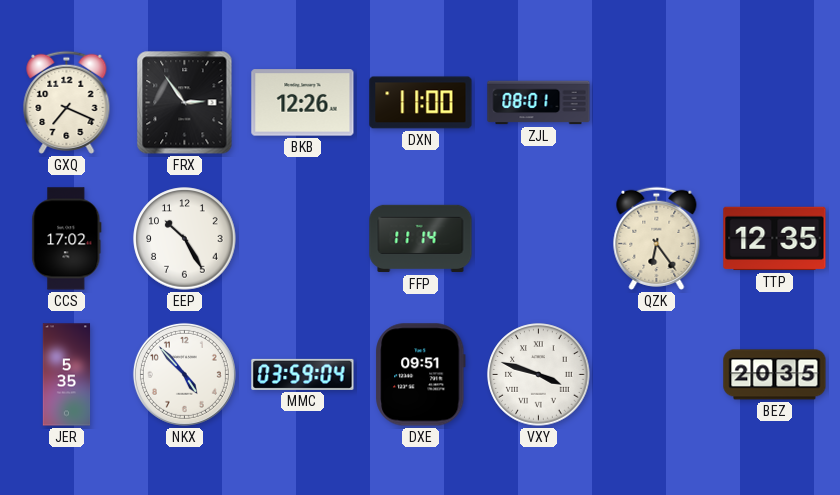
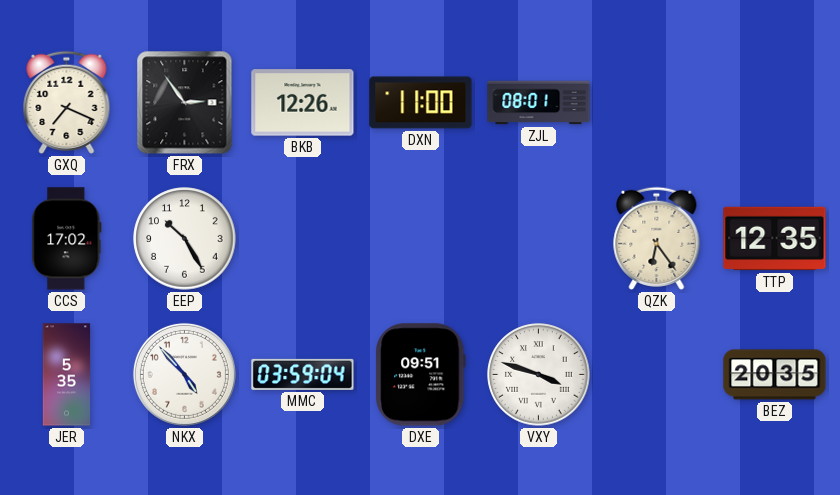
FFP: 11:14 -> none
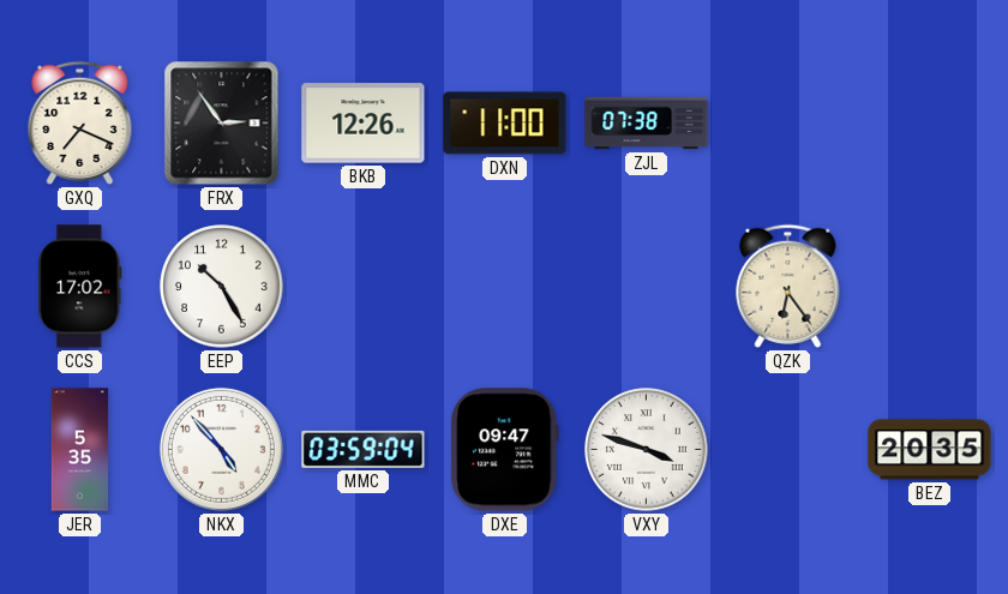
ZJL: 08:01 -> 07:38
TTP: 12:35 -> none
DXE: 09:51 -> 09:47
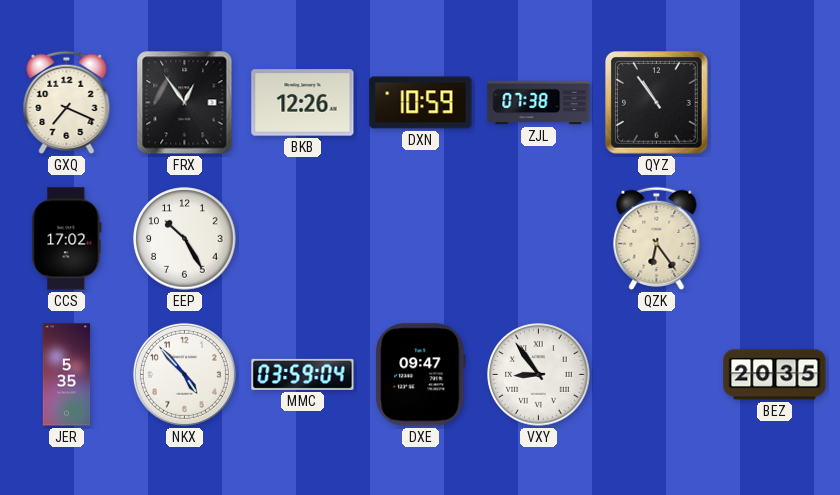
FRX: 2:54 -> 12:54
DXN: 11:00 -> 10:59
QYZ: none -> 10:54
VXY: 3:48 -> 8:54
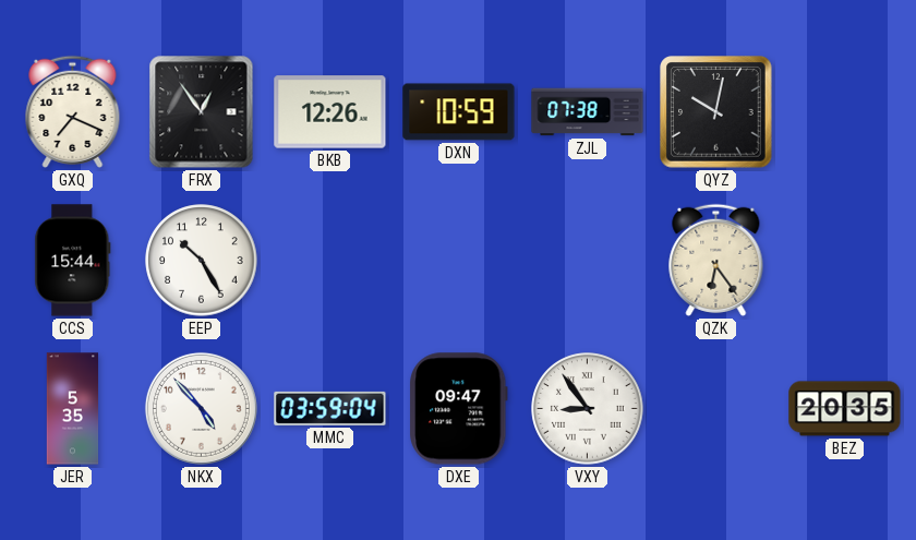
QYZ: 10:54 -> 10:02
CCS: 17:02 -> 15:44
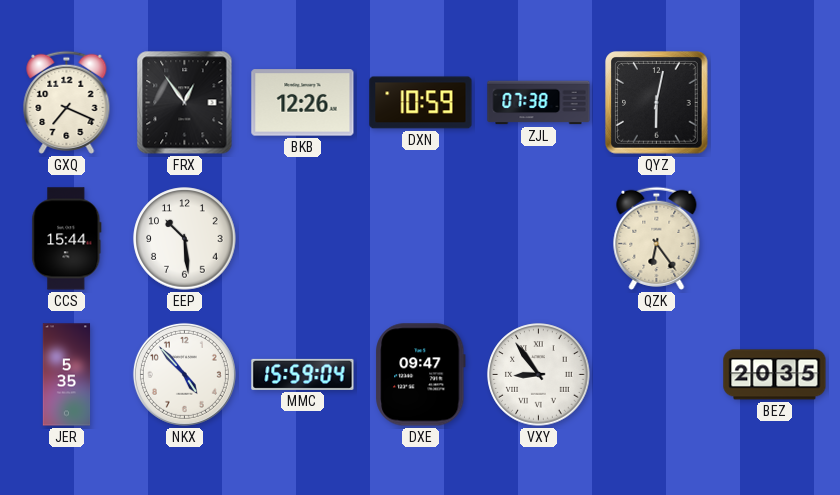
QYZ: 10:02 -> 6:02
EEP: 10:25 -> 10:29
MMC: 03:59 -> 15:59
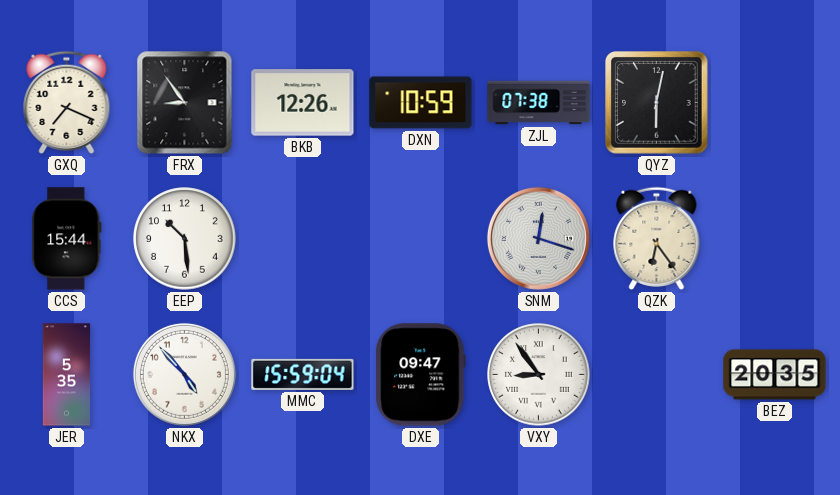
FRX: 12:54 -> 8:54
SNM: none -> 12:18
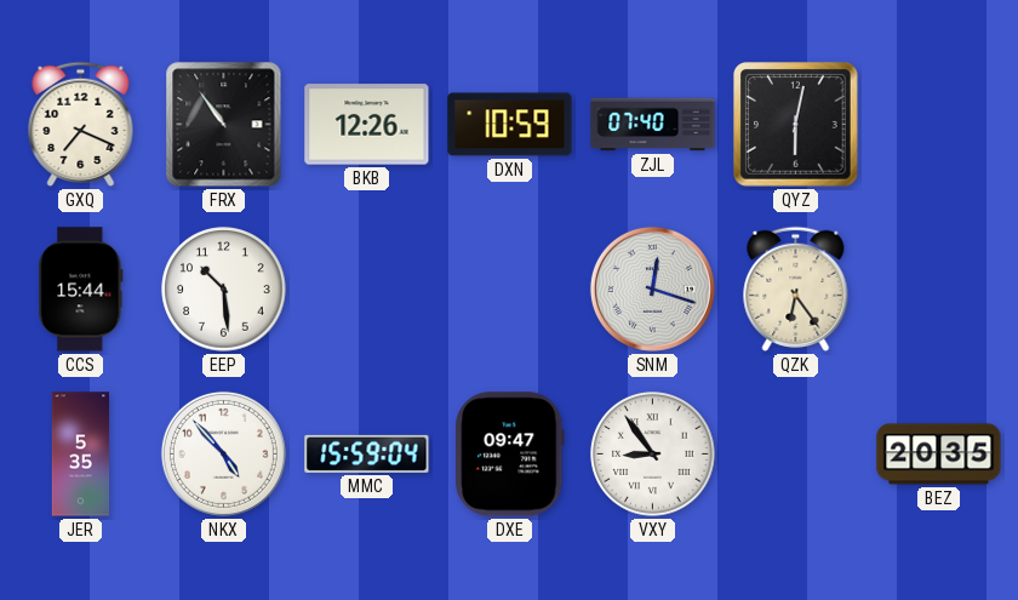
FRX: 8:54 -> 10:54
ZJL: 07:38 -> 07:40
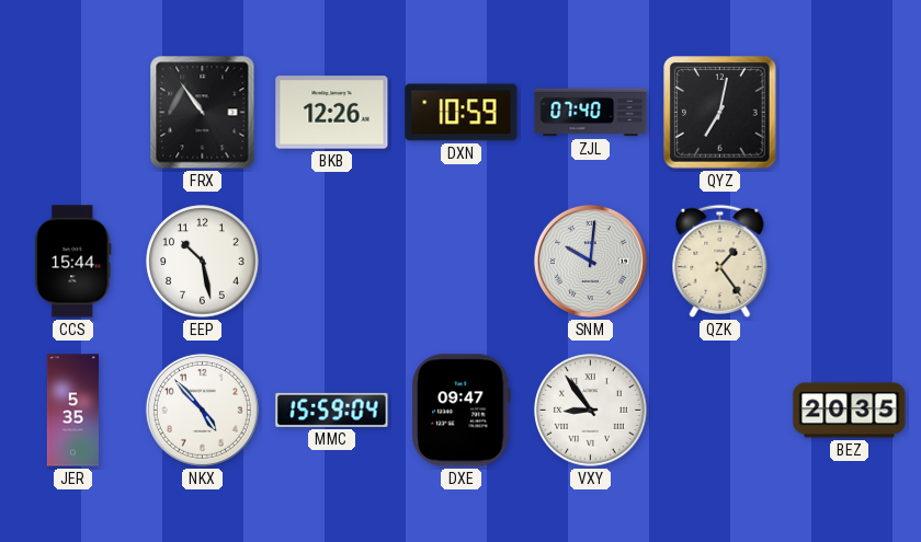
GXQ: 7:19 -> none
QYZ: 6:02 -> 7:02
EEP: 10:29 -> 10:28
SNM: 12:18 -> 10:01
QZK: 6:24 -> 1:24
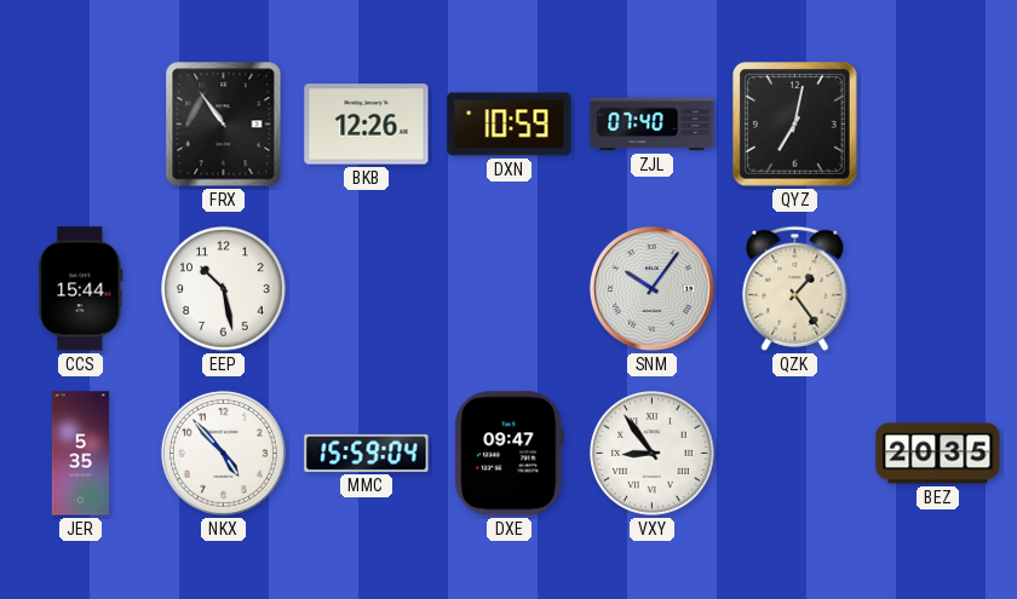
SNM: 10:01 -> 10:06
